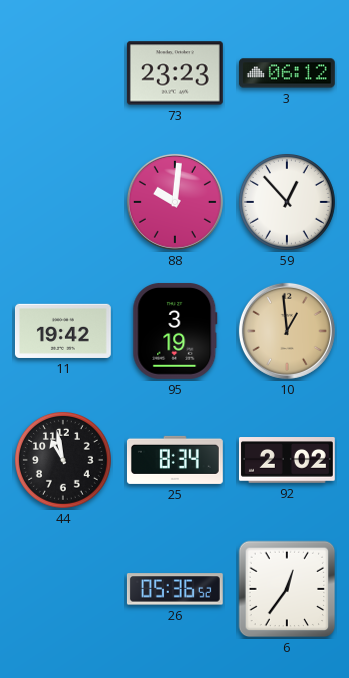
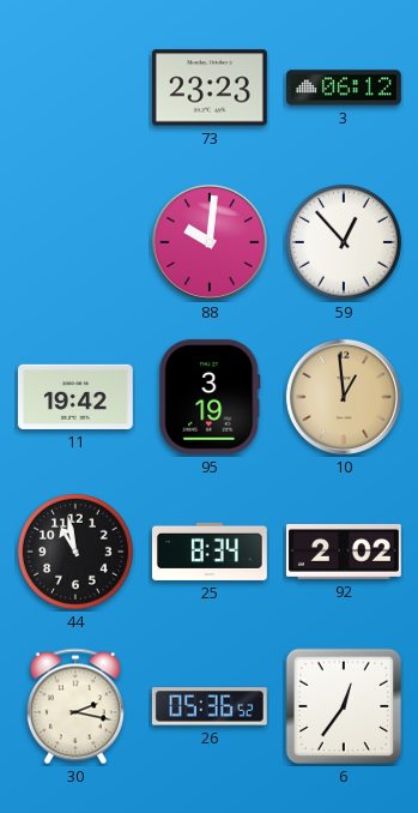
30: none -> 2:17
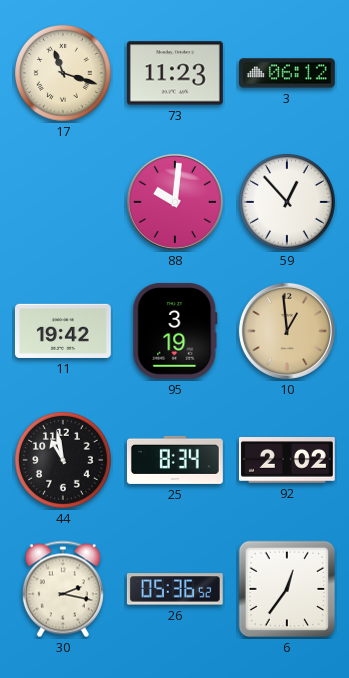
17: none -> 11:18
73: 23:23 -> 11:23
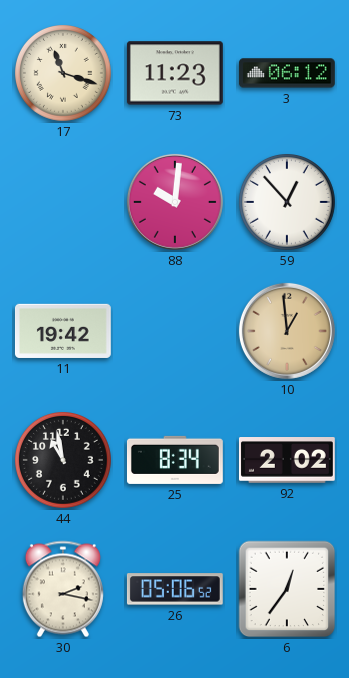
95: 3:19 -> none
26: 05:36 -> 05:06
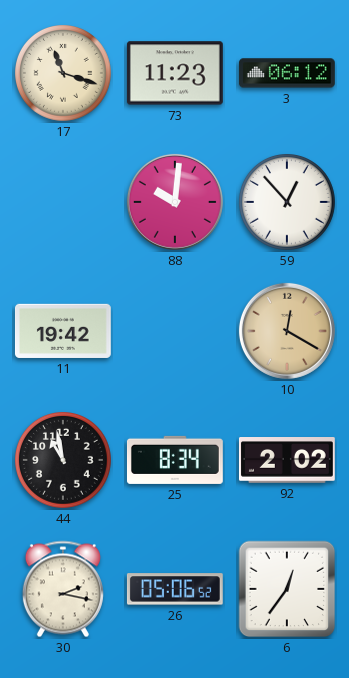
10: 12:59 -> 12:20
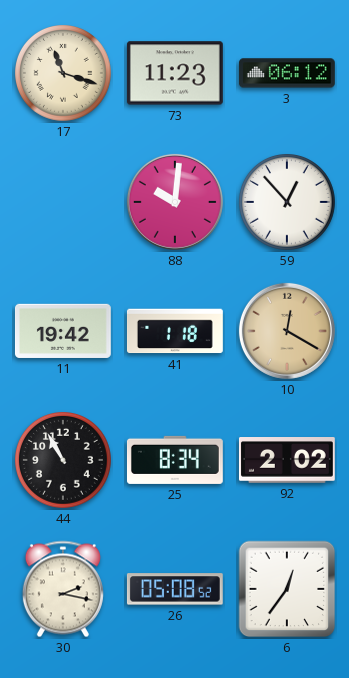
41: none -> 1:18
44: 10:58 -> 10:55
26: 05:06 -> 05:08
